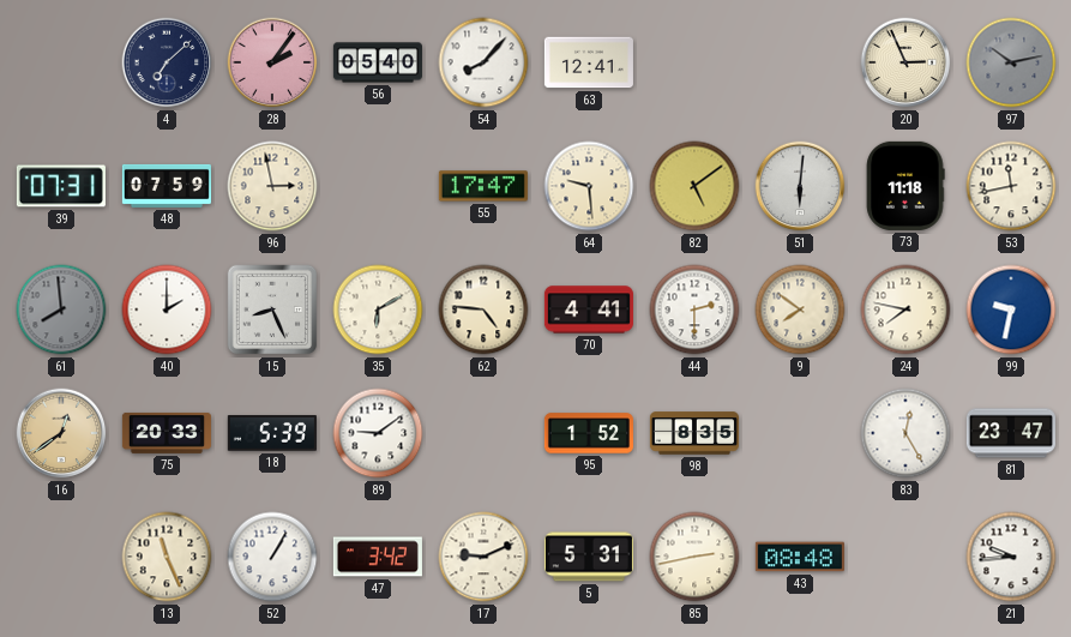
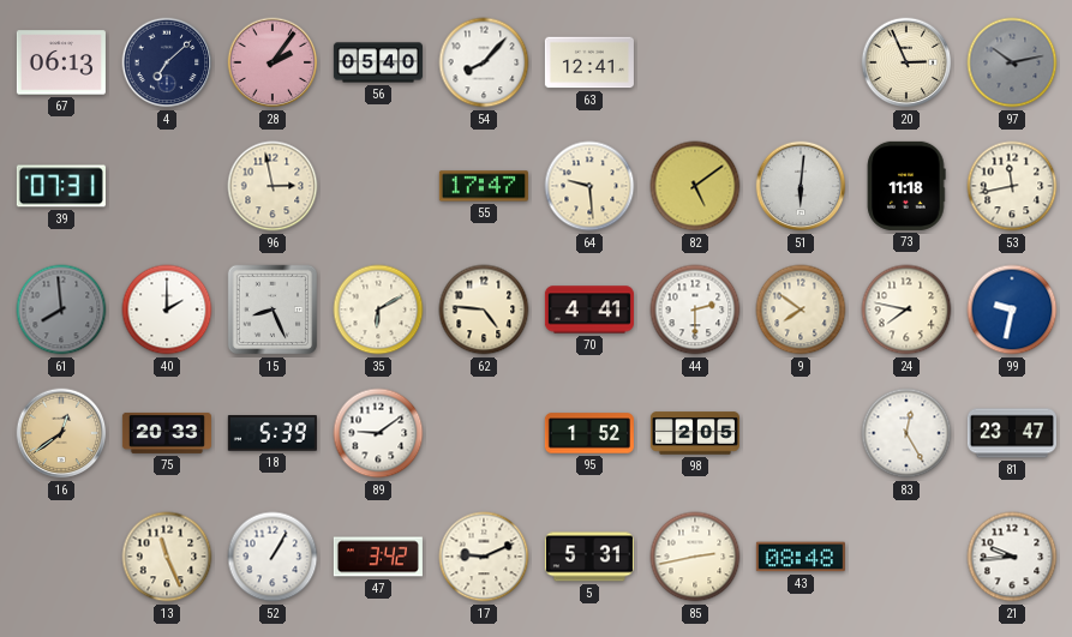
67: none -> 06:13
48: 07:59 -> none
98: 8:35 -> 2:05
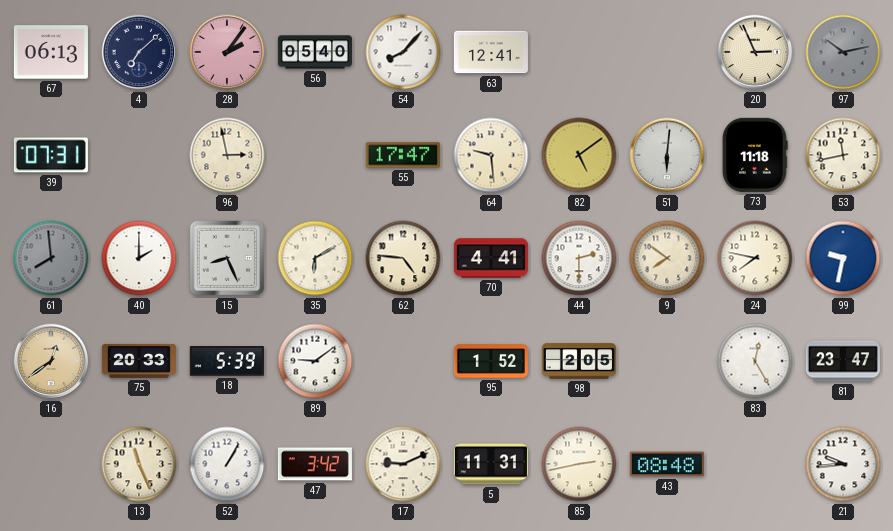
5: 5:31 -> 11:31
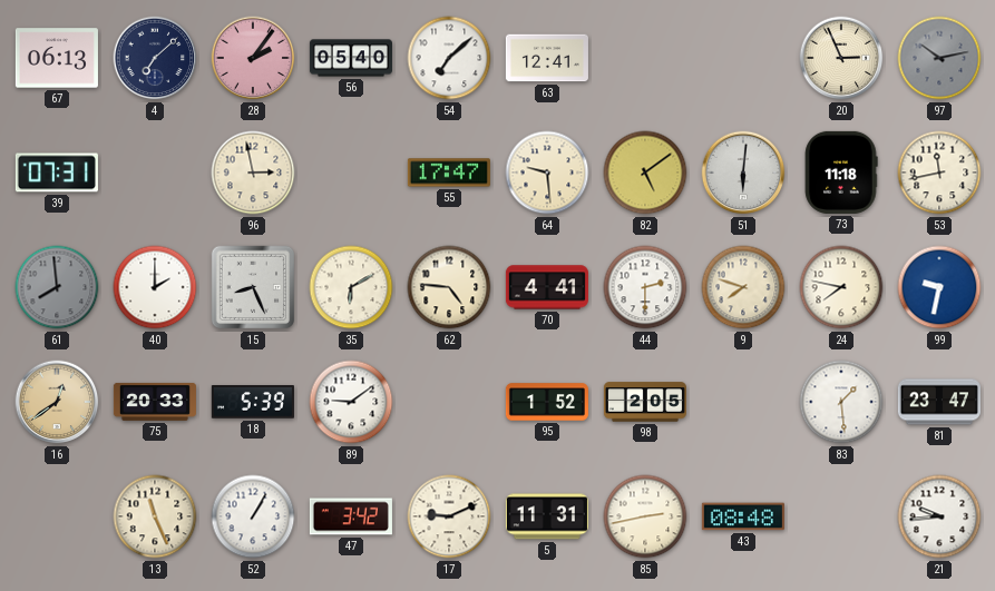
54: 8:07 -> 7:08
9: 7:51 -> 7:48
83: 12:25 -> 1:29
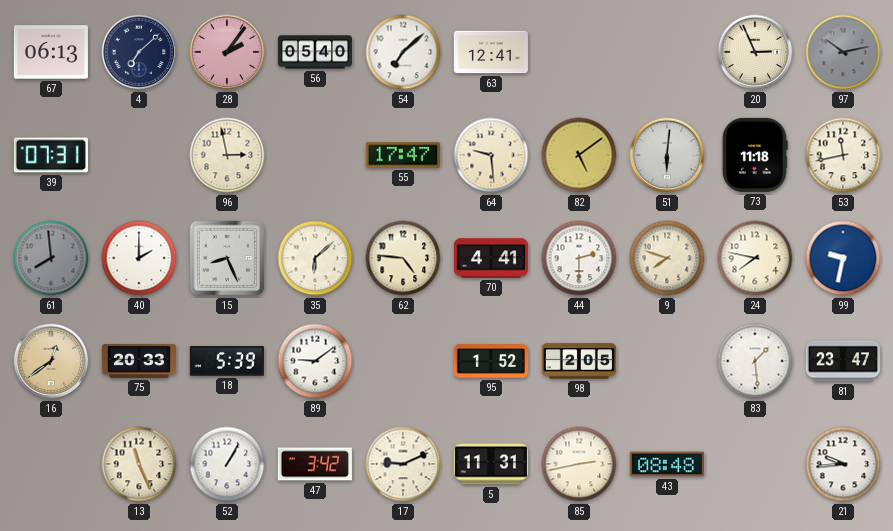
35: 6:10 -> 6:08
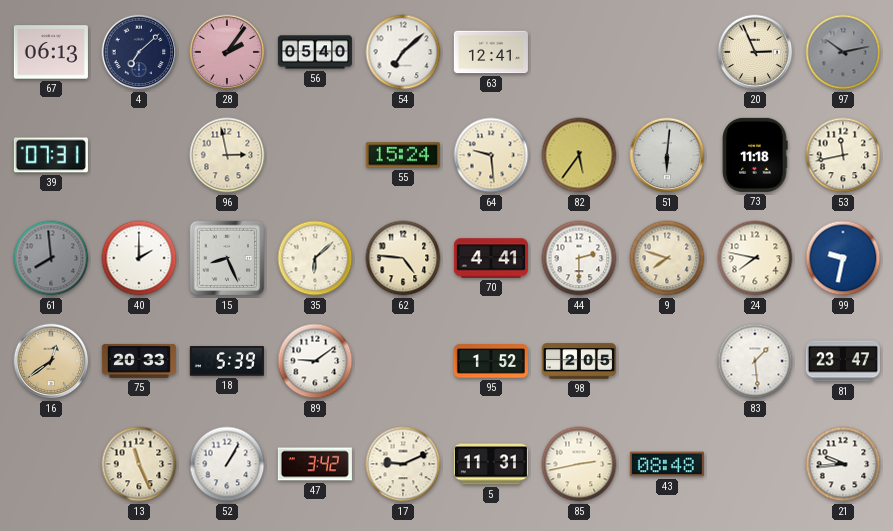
55: 17:47 -> 15:24
82: 5:09 -> 5:36
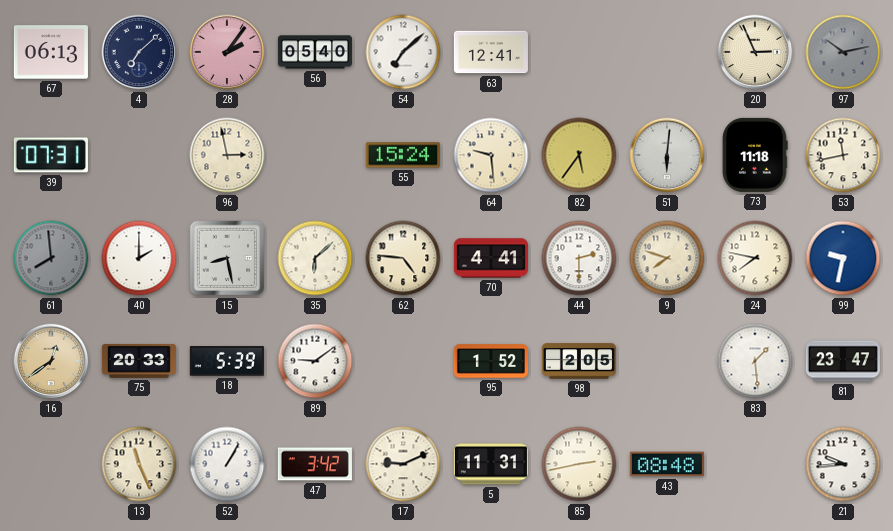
15: 8:26 -> 8:28
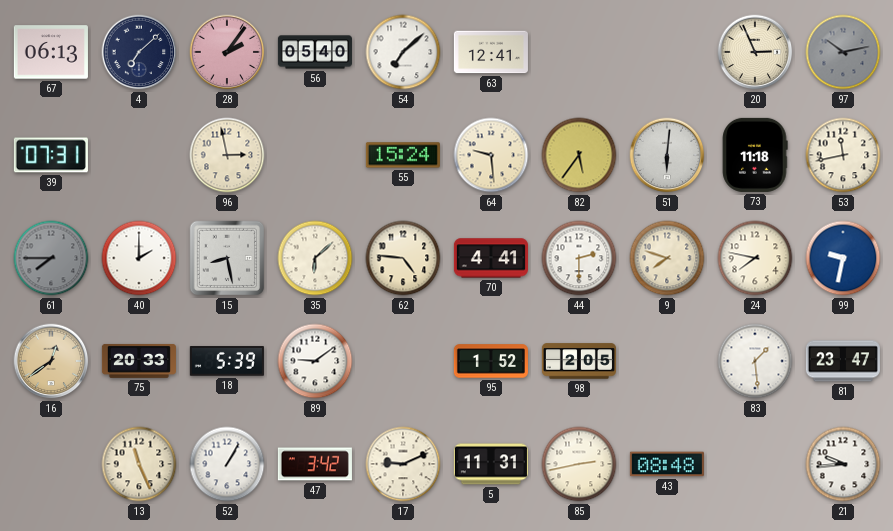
61: 7:59 -> 7:45
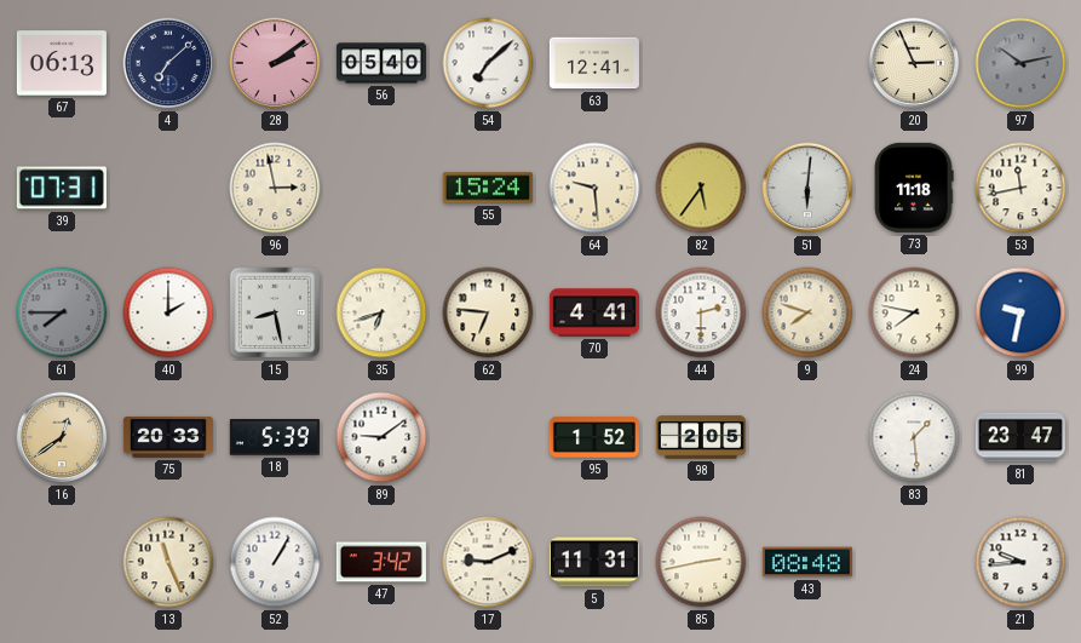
28: 2:06 -> 2:09
35: 6:08 -> 6:42
62: 4:46 -> 6:46
